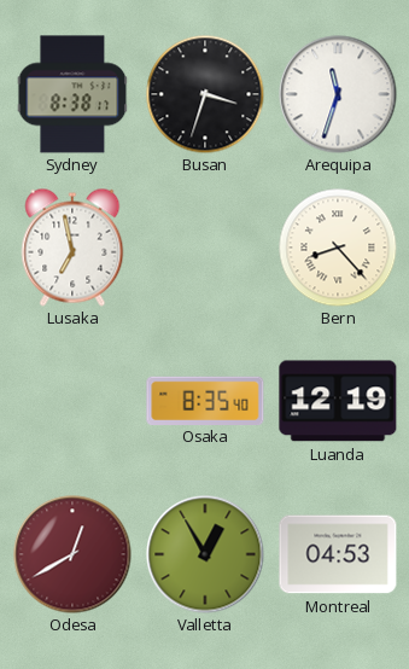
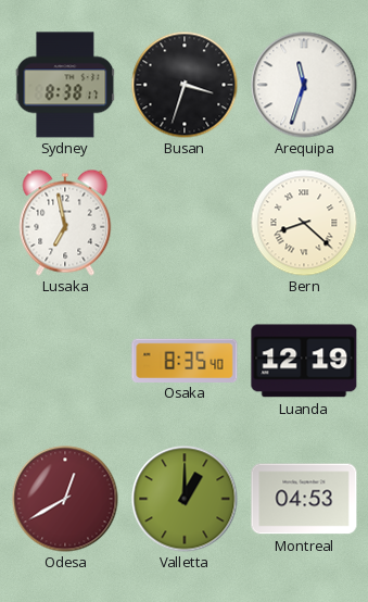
Bern: 8:23 -> 8:22
Valletta: 12:55 -> 1:00
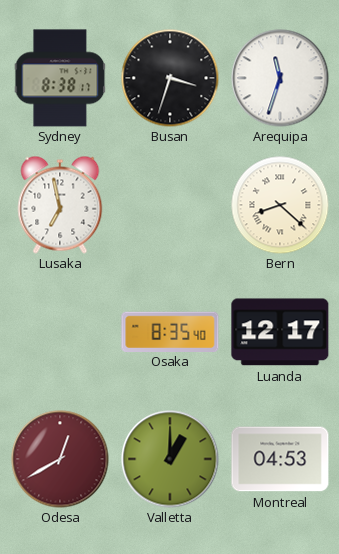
Luanda: 12:19 -> 12:17
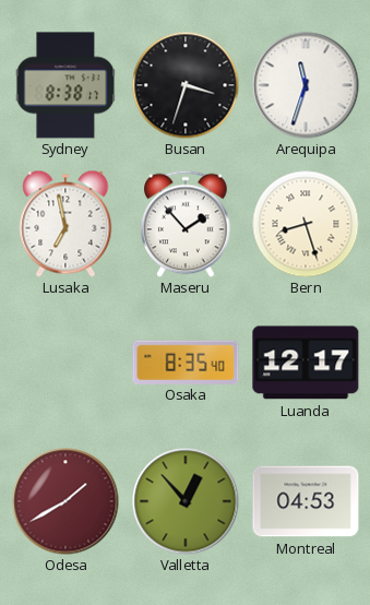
Maseru: none -> 1:53
Bern: 8:22 -> 8:27
Odesa: 12:40 -> 1:40
Valletta: 1:00 -> 12:53
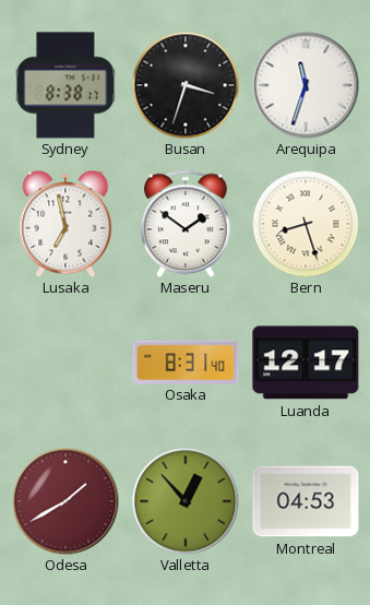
Maseru: 1:53 -> 1:51
Osaka: 8:35 -> 8:31
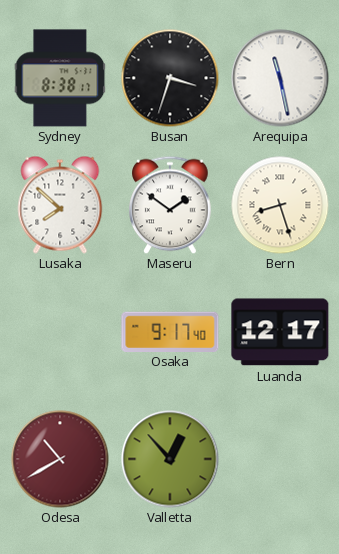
Arequipa: 11:33 -> 11:28
Lusaka: 6:58 -> 7:52
Osaka: 8:31 -> 9:17
Odesa: 1:40 -> 10:40
Montreal: 04:53 -> none
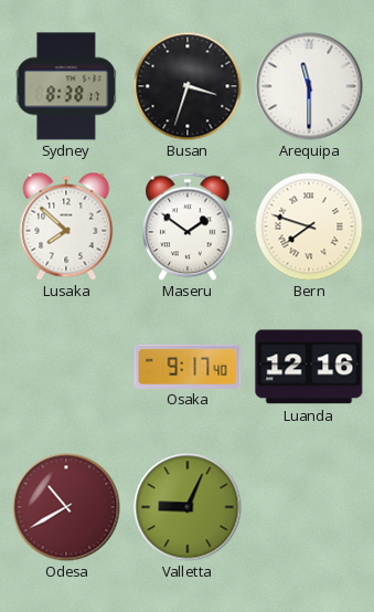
Arequipa: 11:28 -> 11:30
Bern: 8:27 -> 7:48
Luanda: 12:17 -> 12:16
Valletta: 12:53 -> 9:04
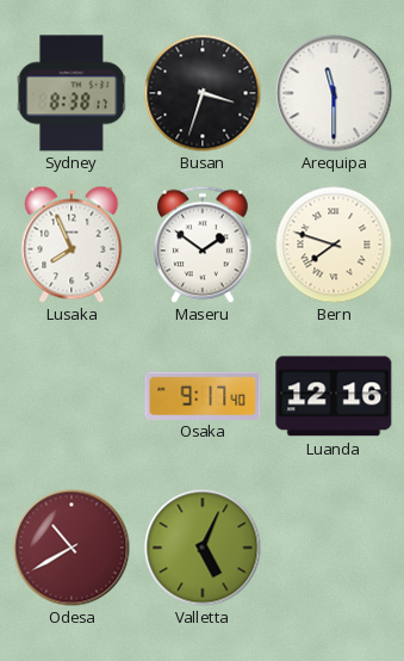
Lusaka: 7:52 -> 7:56
Valletta: 9:04 -> 5:04
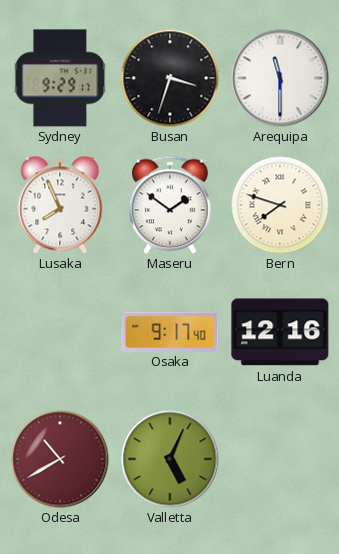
Sydney: 8:38 -> 9:29
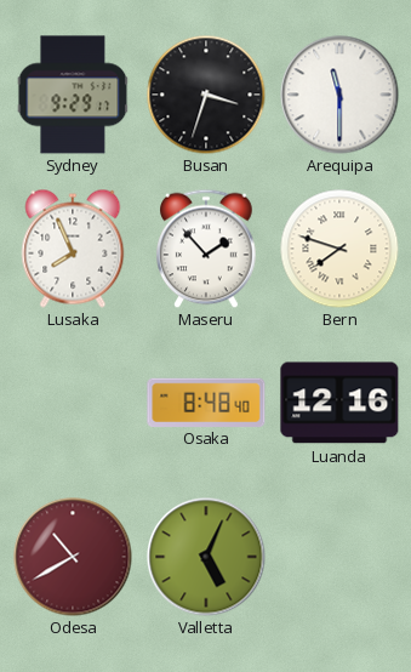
Maseru: 1:51 -> 1:53
Osaka: 9:17 -> 8:48
